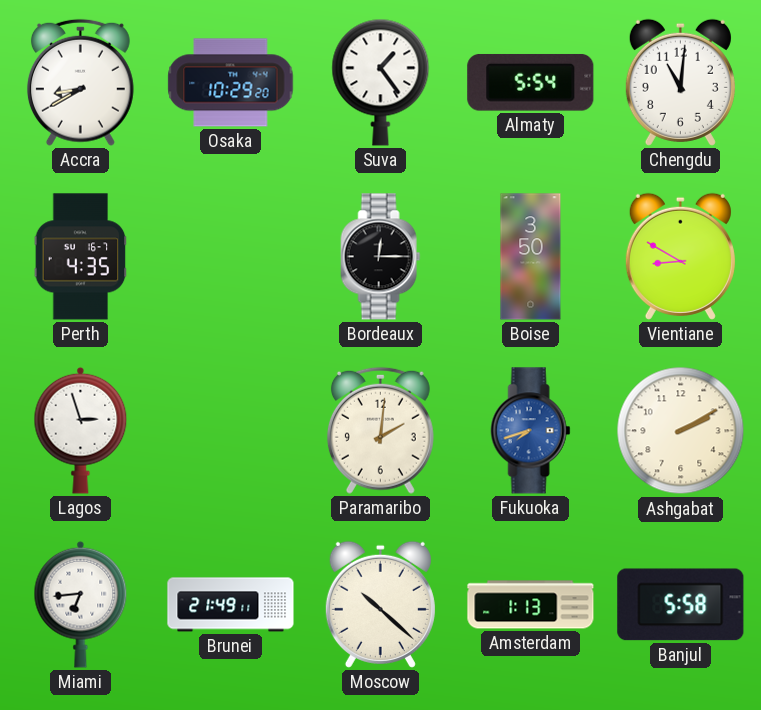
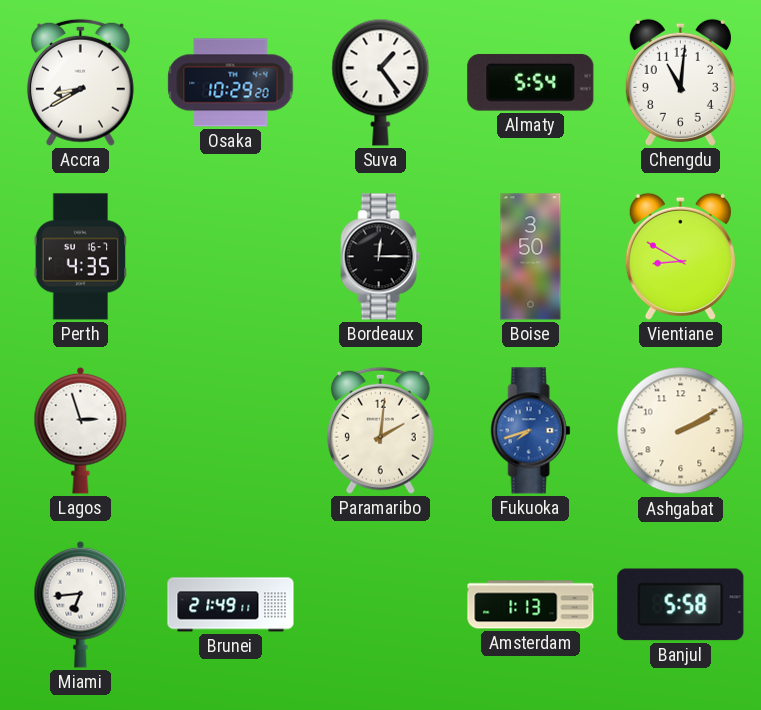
Moscow: 10:22 -> none
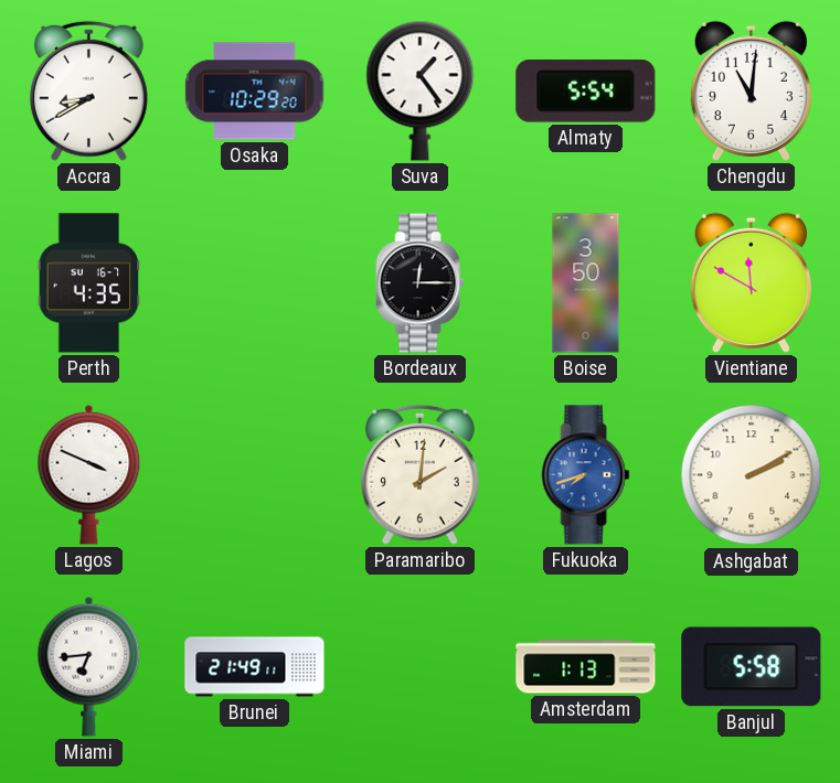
Vientiane: 8:50 -> 11:50
Lagos: 2:57 -> 3:49
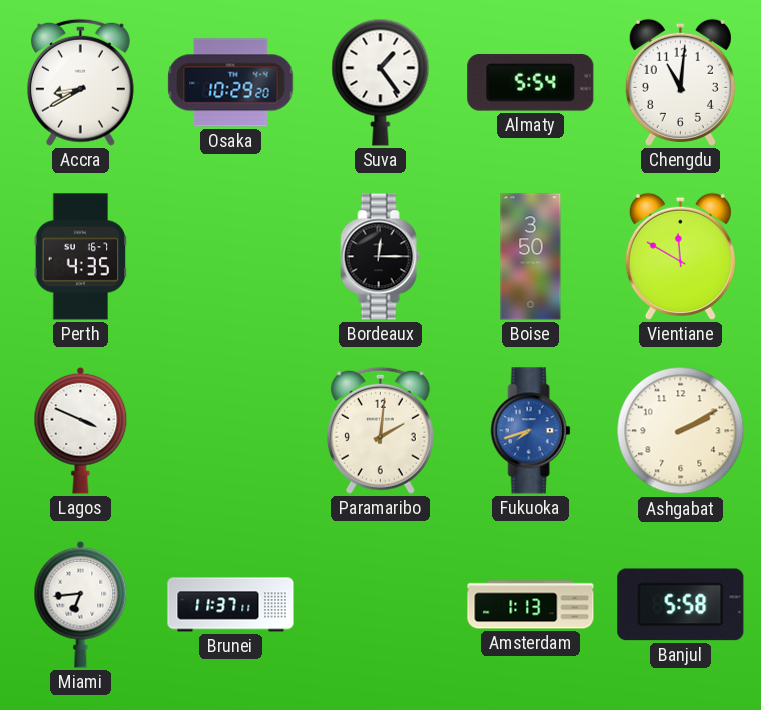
Brunei: 21:49 -> 11:37
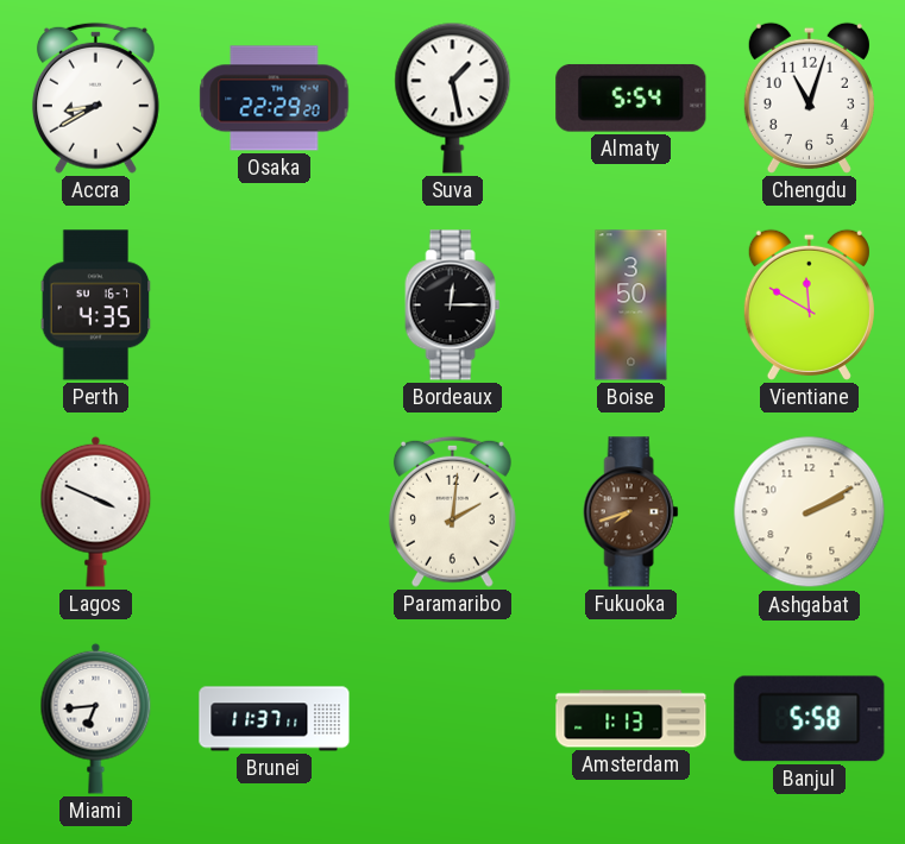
Osaka: 10:29 -> 22:29
Suva: 1:24 -> 1:28
Chengdu: 11:01 -> 11:03
Fukuoka dial: blue -> brown
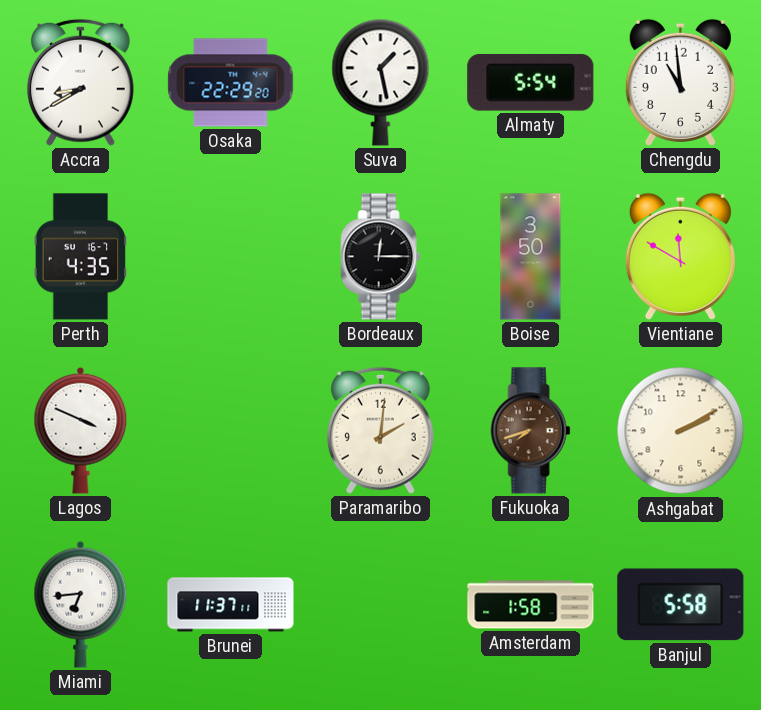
Chengdu: 11:03 -> 10:59
Amsterdam: 1:13 -> 1:58
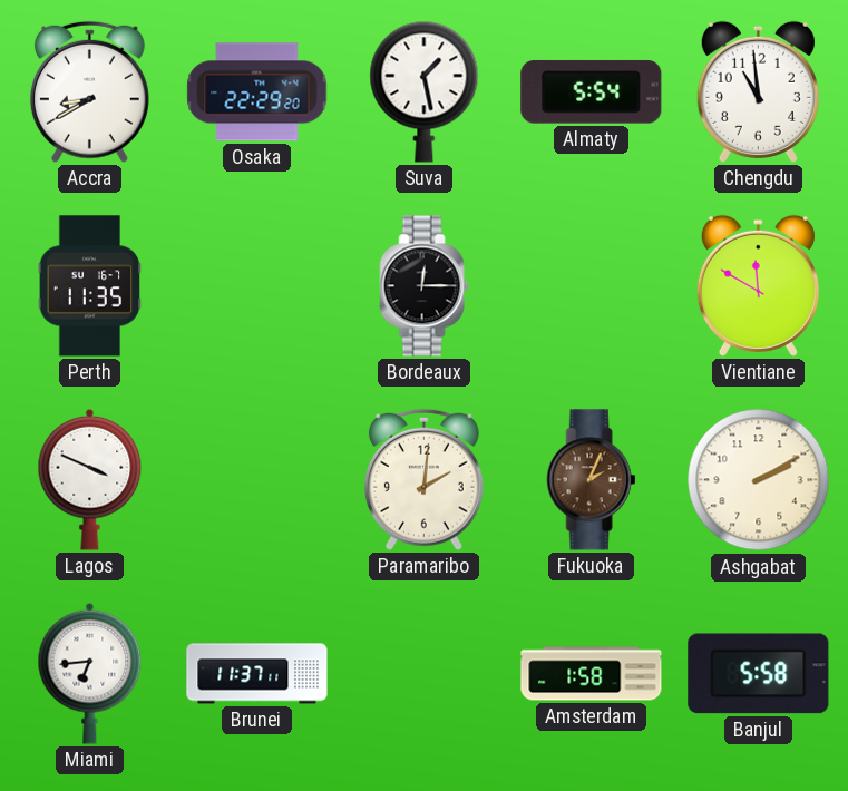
Perth: 4:35 -> 11:35
Boise: 3:50 -> none
Fukuoka: 7:42 -> 2:04
